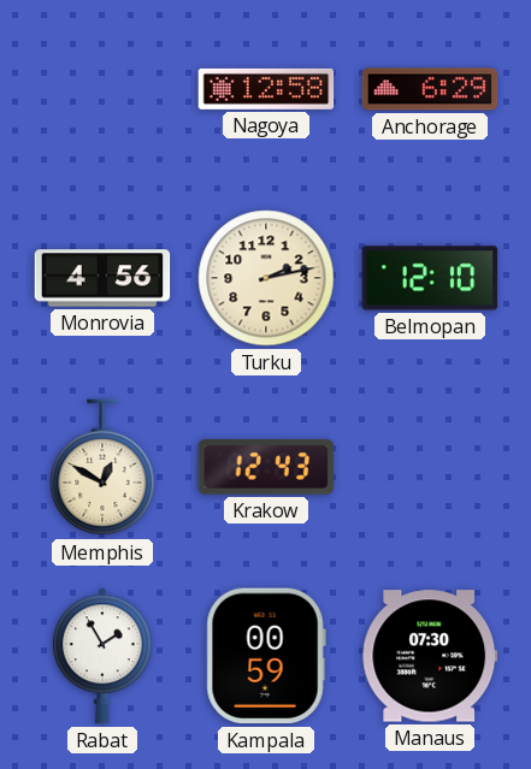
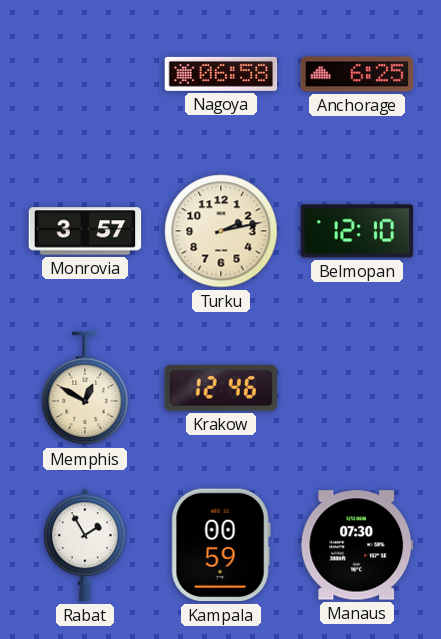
Nagoya: 12:58 -> 06:58
Anchorage: 6:29 -> 6:25
Monrovia: 4:56 -> 3:57
Krakow: 12:43 -> 12:46
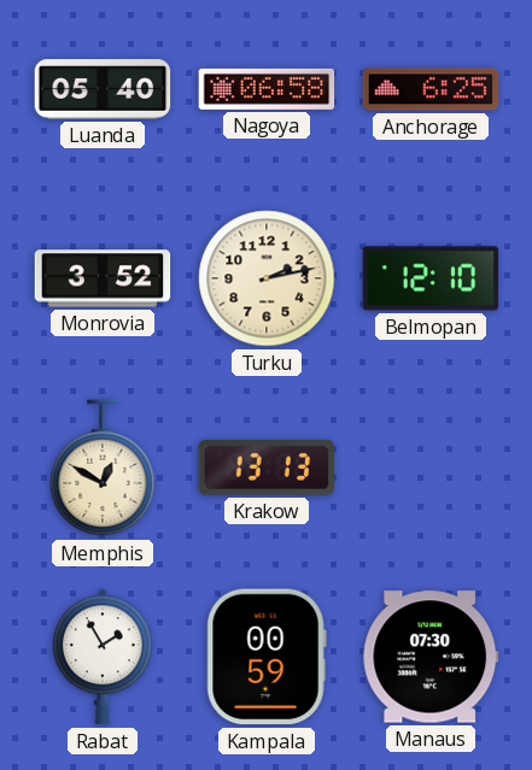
Luanda: none -> 05:40
Monrovia: 3:57 -> 3:52
Krakow: 12:46 -> 13:13
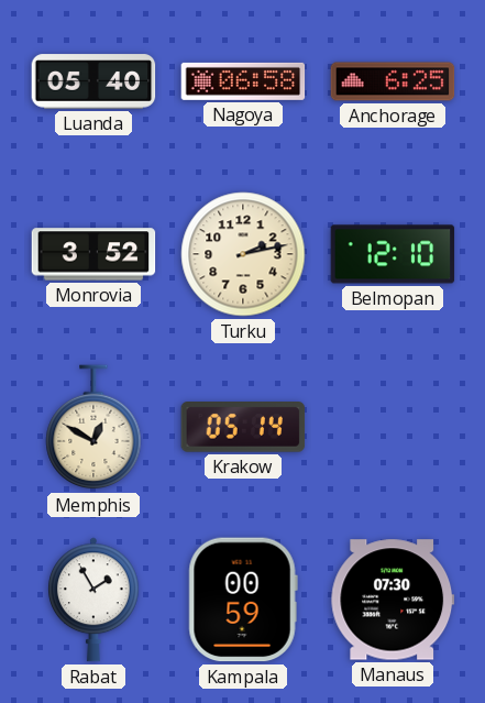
Krakow: 13:13 -> 05:14
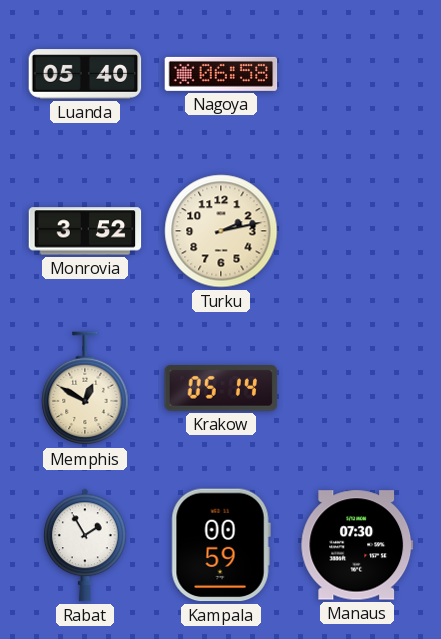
Anchorage: 6:25 -> none
Belmopan: 12:10 -> none
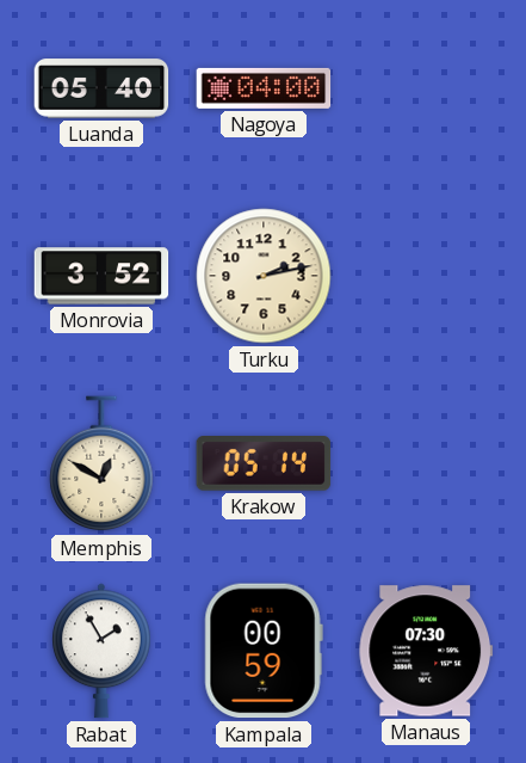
Nagoya: 06:58 -> 04:00
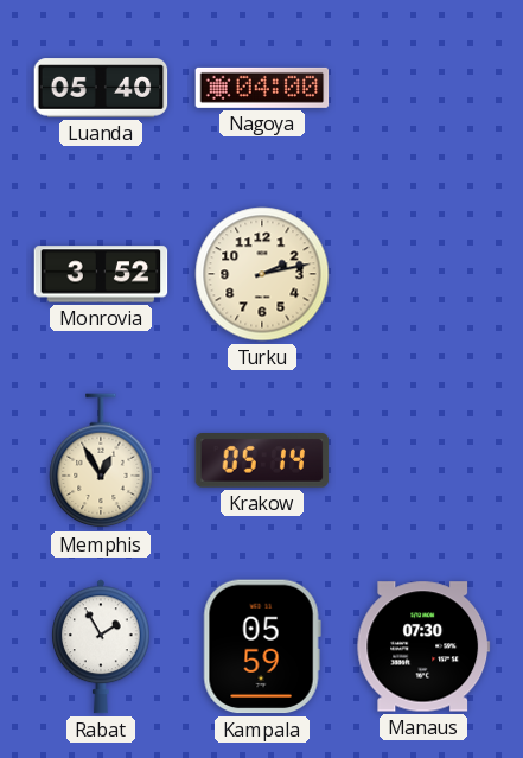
Memphis: 12:50 -> 12:55
Kampala: 00:59 -> 05:59
